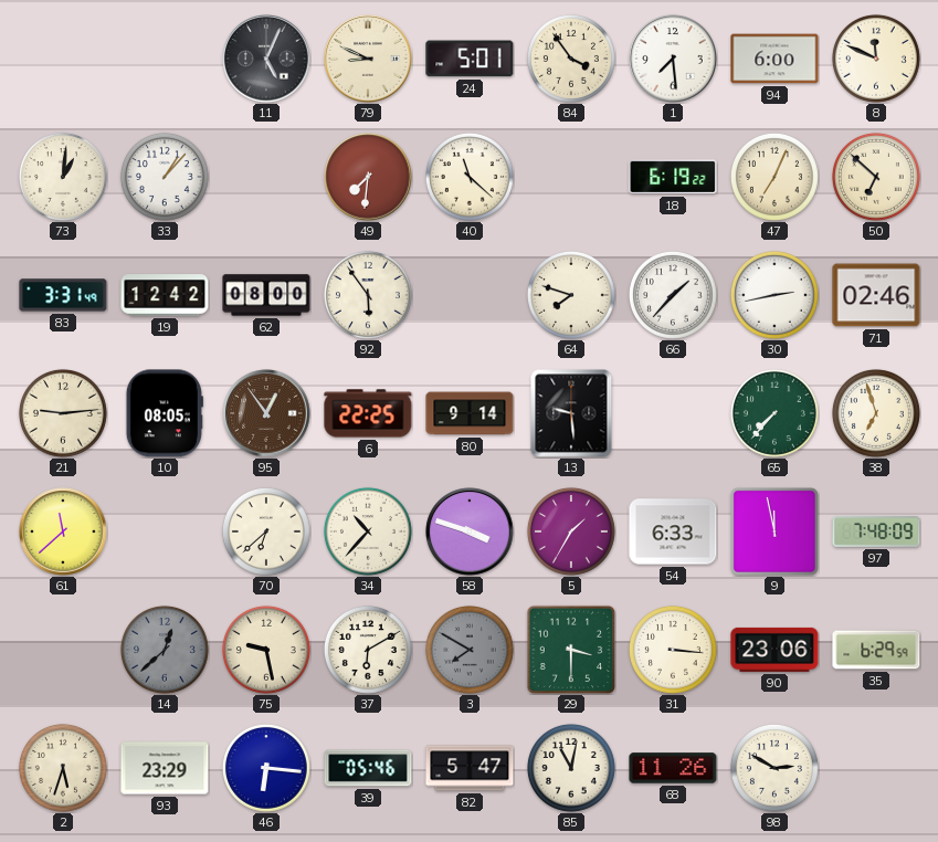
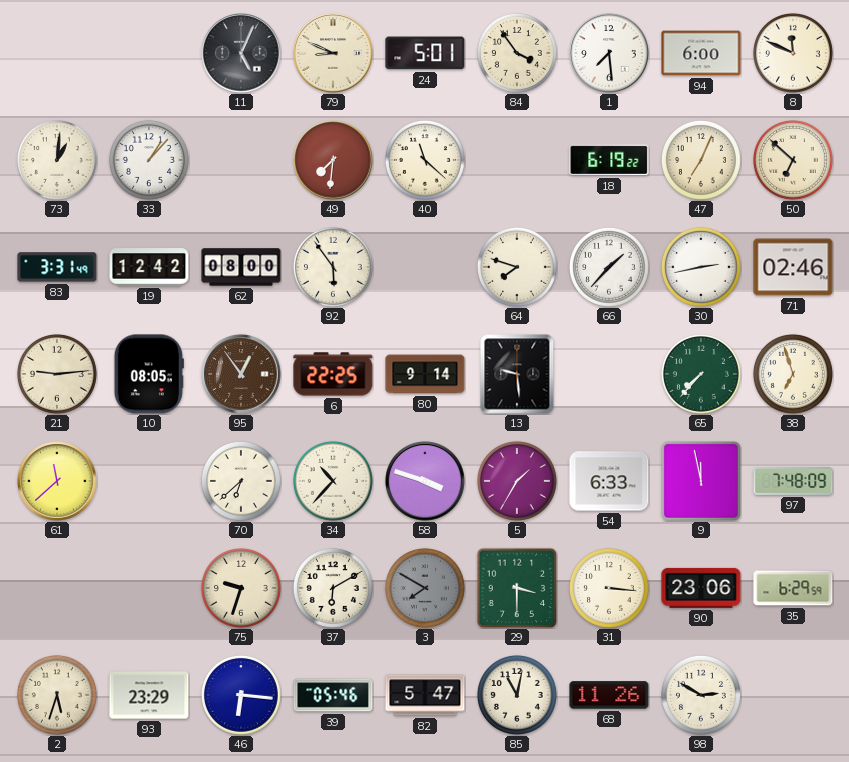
14: 12:38 -> none
75: 9:28 -> 9:33
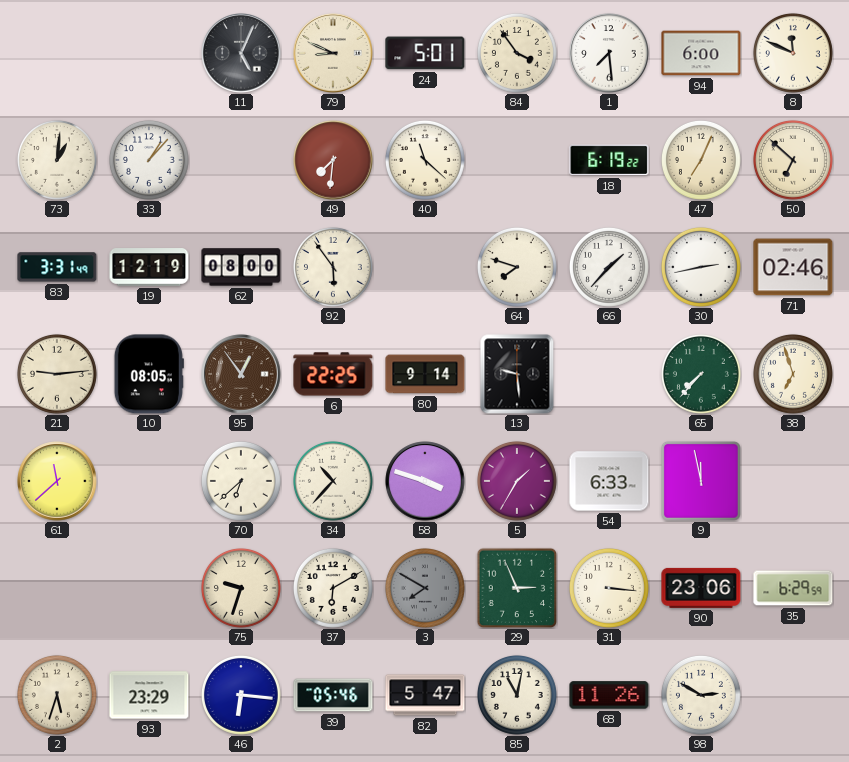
19: 12:42 -> 12:19
97: 7:48 -> none
29: 3:30 -> 2:56
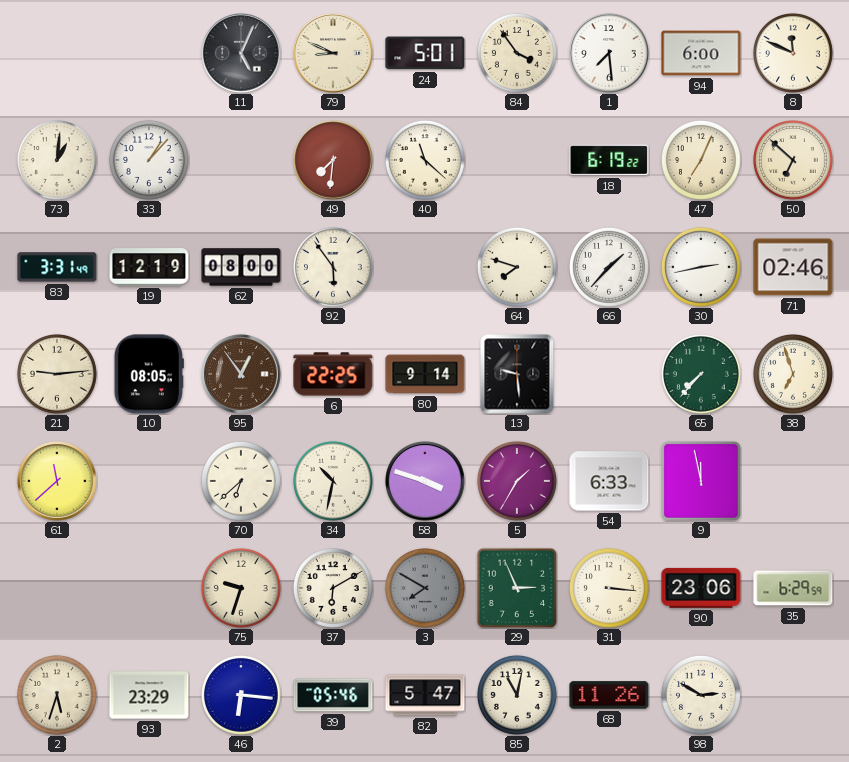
34: 10:37 -> 10:32
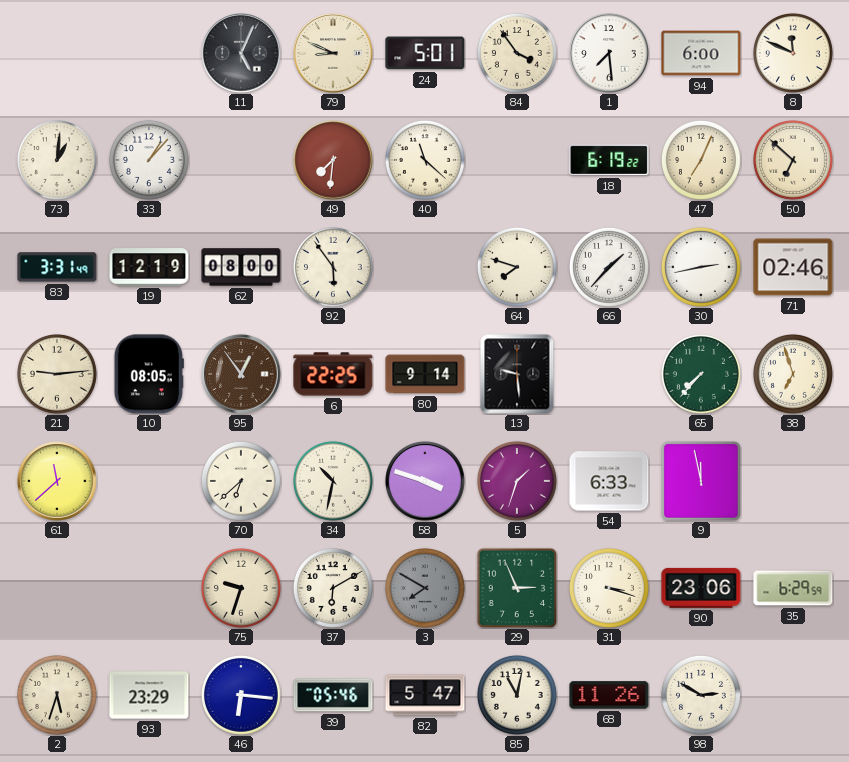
5: 1:35 -> 1:33
31: 3:16 -> 3:18
